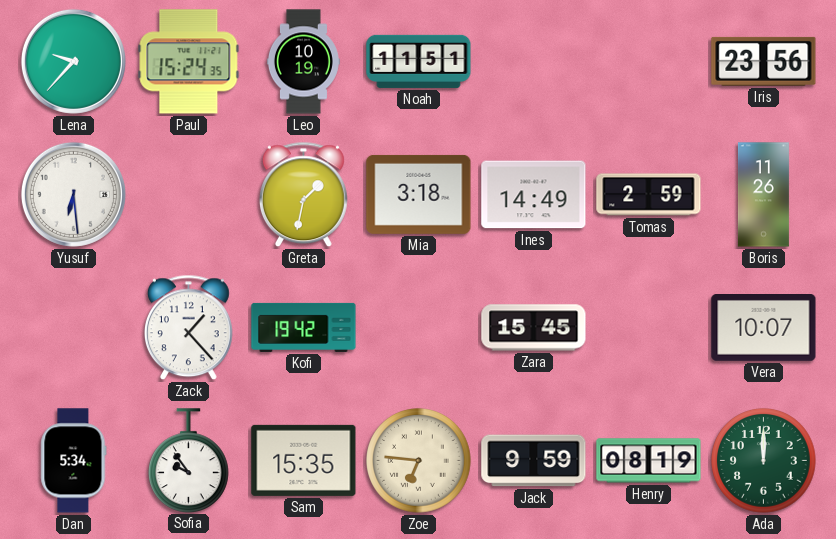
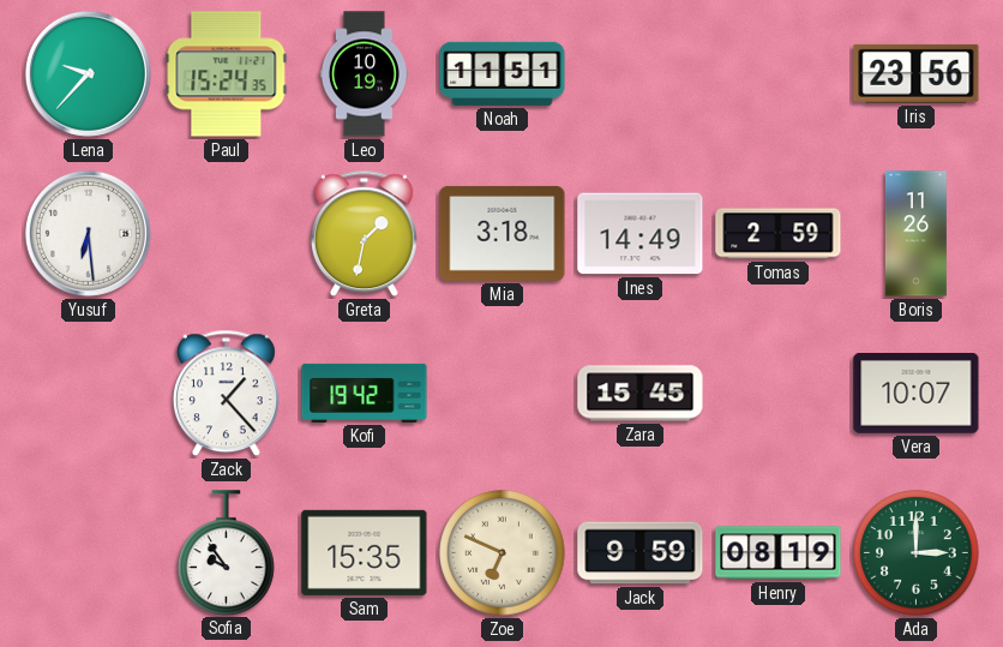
Dan: 5:34 -> none
Zoe: 6:46 -> 6:49
Ada: 12:00 -> 3:00
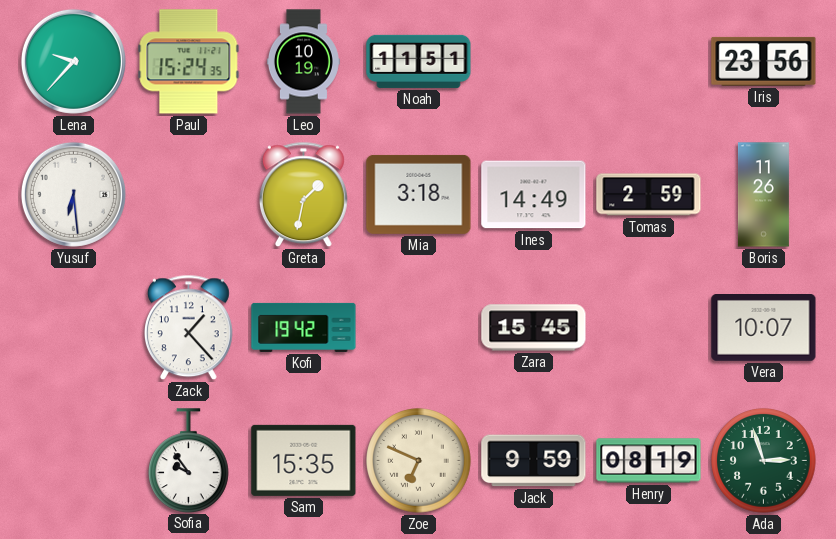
Ada: 3:00 -> 2:57
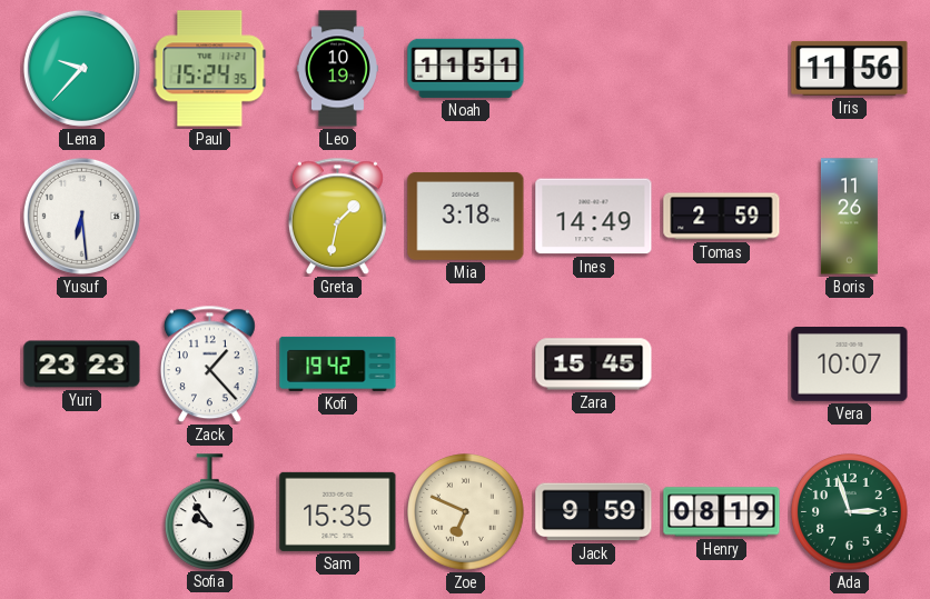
Iris: 23:56 -> 11:56
Yuri: none -> 23:23
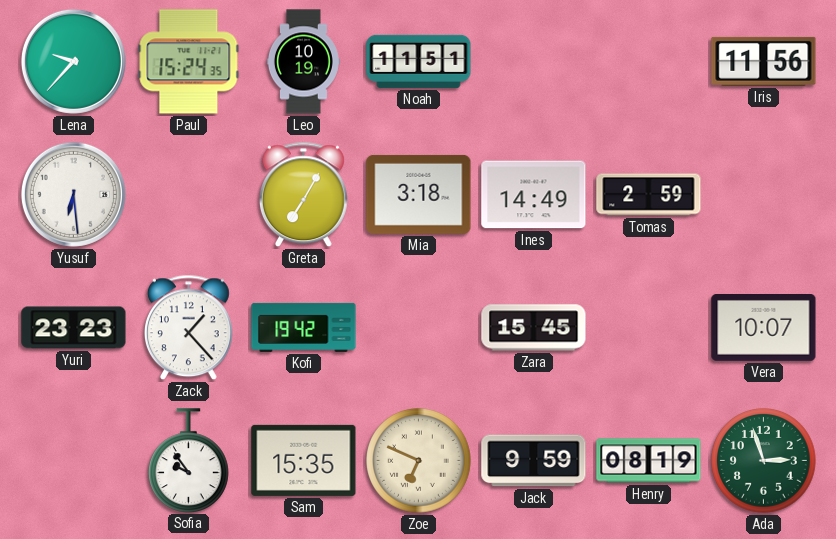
Greta: 1:32 -> 7:05
Boris: 11:26 -> none
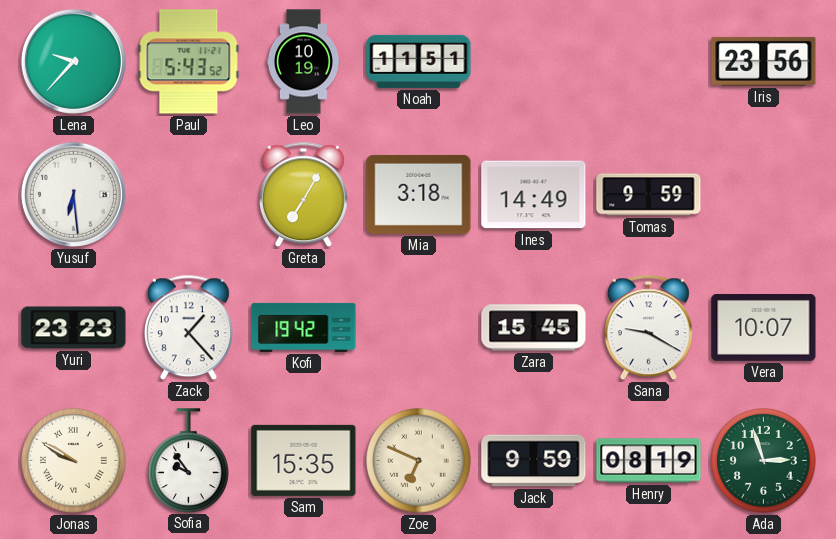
Paul: 15:24 -> 5:43
Iris: 11:56 -> 23:56
Tomas: 2:59 -> 9:59
Sana: none -> 9:20
Jonas: none -> 9:50
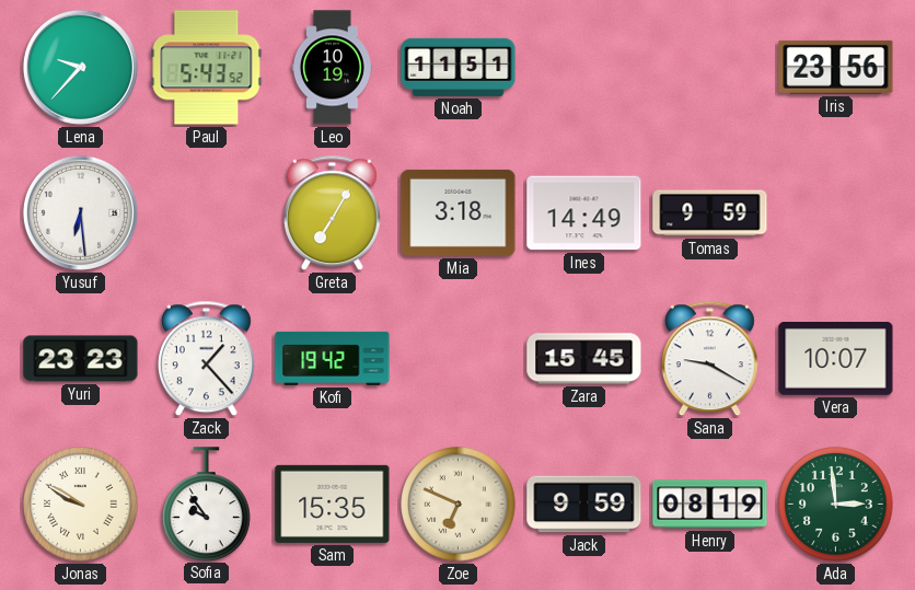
Ada: 2:57 -> 2:59
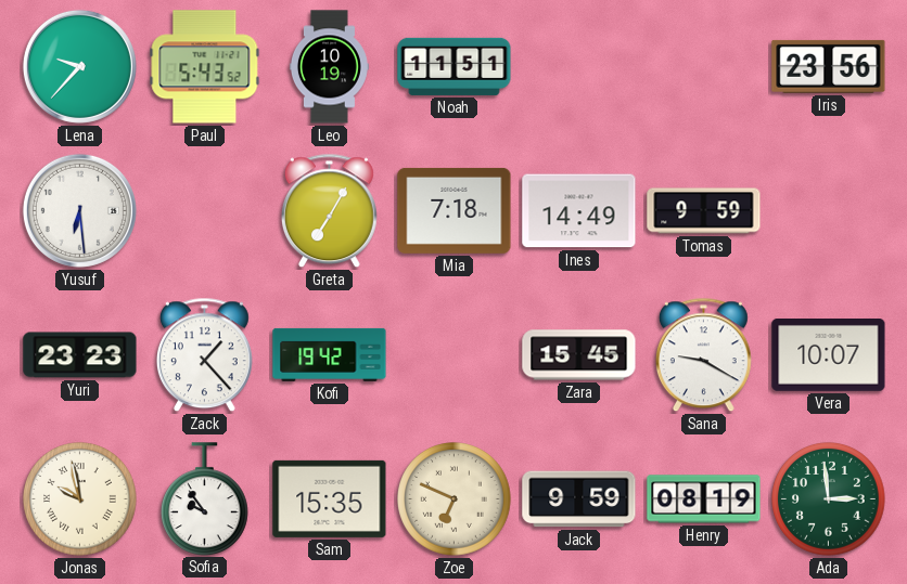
Mia: 3:18 -> 7:18
Jonas: 9:50 -> 9:58
